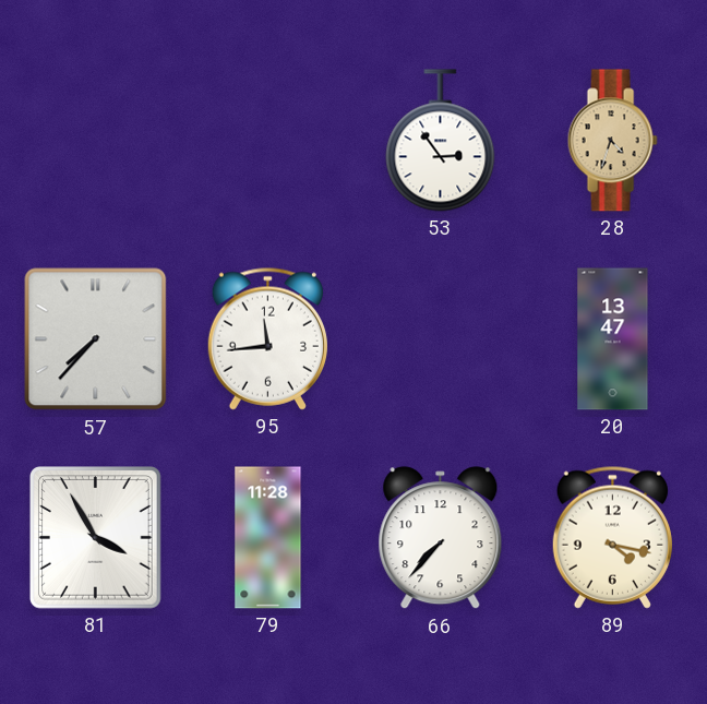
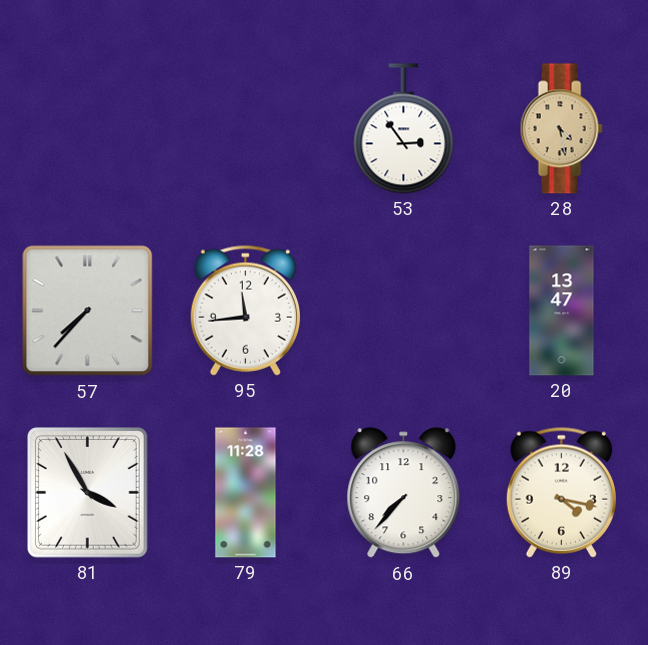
28: 4:33 -> 4:28
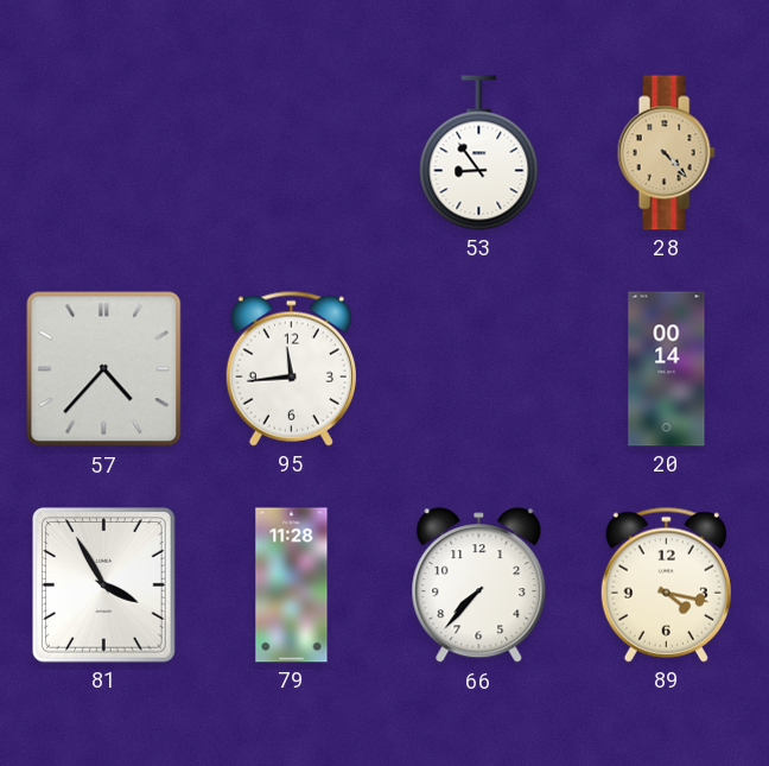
53: 2:54 -> 8:54
28: 4:28 -> 4:23
57: 7:37 -> 4:37
20: 13:47 -> 00:14
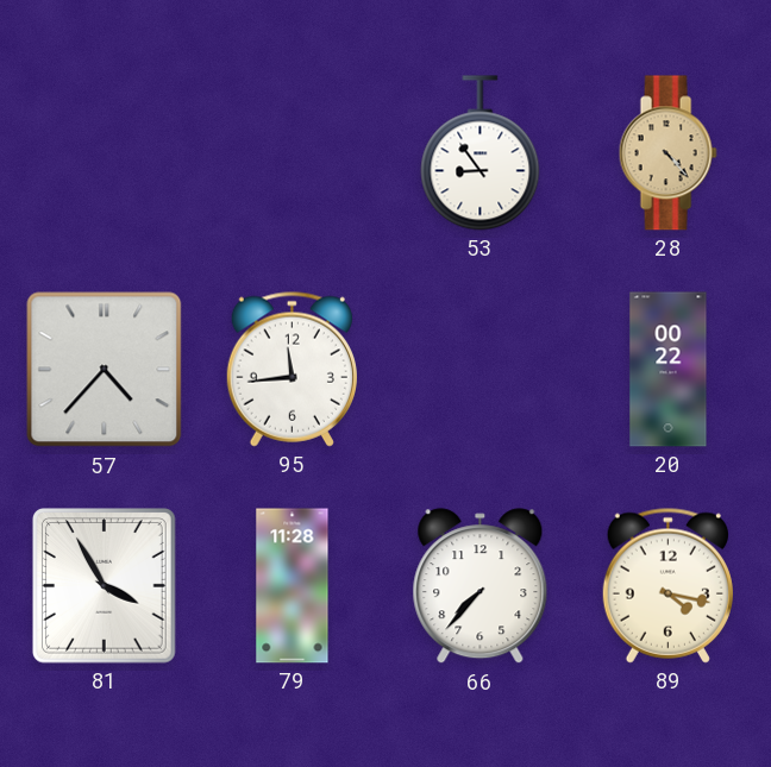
20: 00:14 -> 00:22
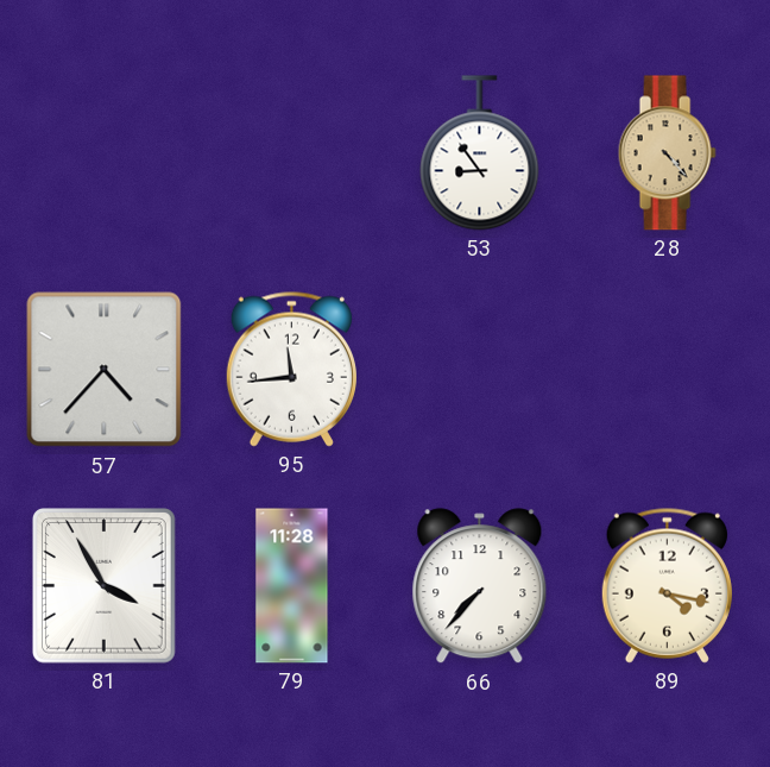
20: 00:22 -> none
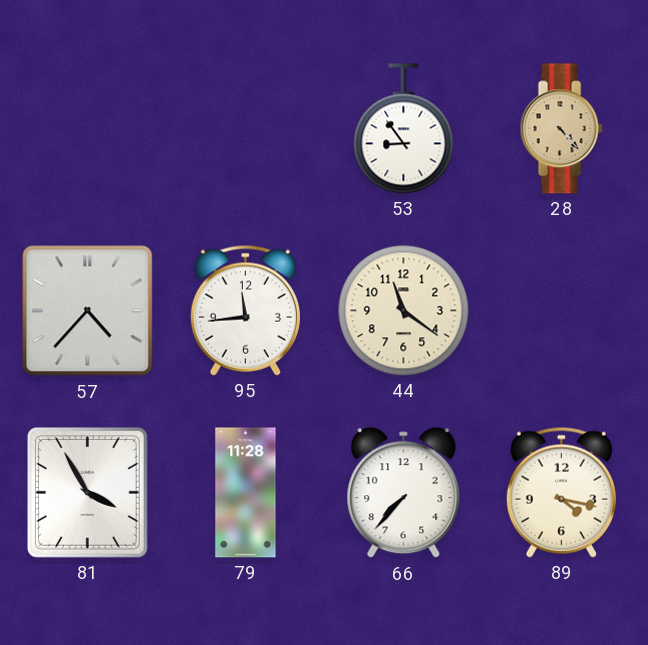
44: none -> 11:21
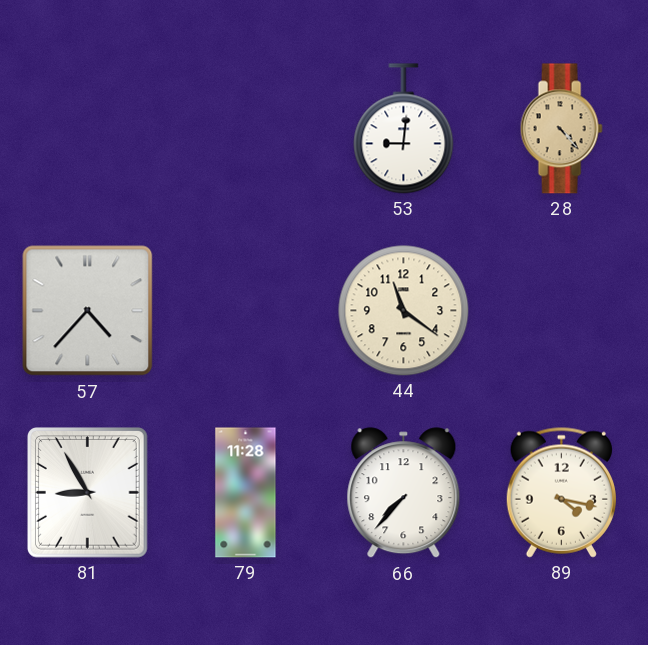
53: 8:54 -> 9:01
95: 11:44 -> none
81: 3:55 -> 8:55
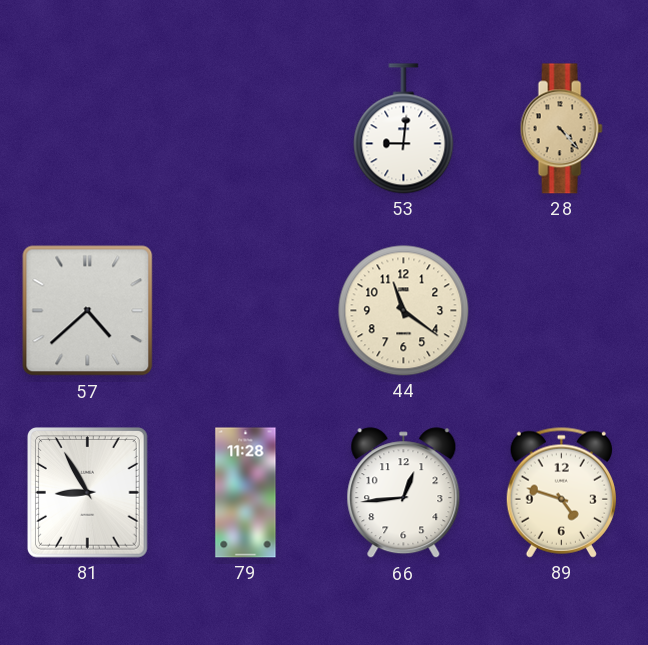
57: 4:37 -> 4:38
66: 7:37 -> 12:44
89: 4:17 -> 4:48
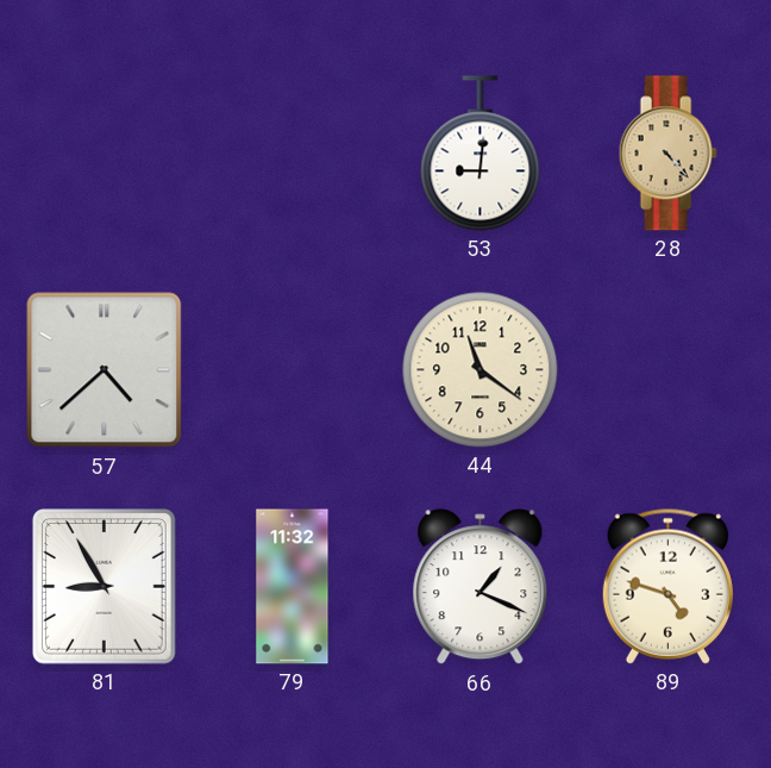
79: 11:28 -> 11:32
66: 12:44 -> 1:19
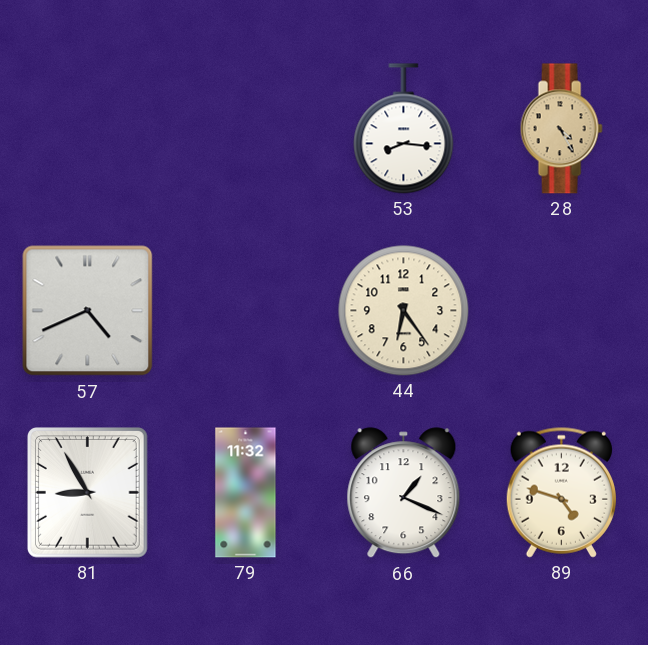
53: 9:01 -> 8:16
28: 4:23 -> 4:25
57: 4:38 -> 4:41
44: 11:21 -> 6:24
